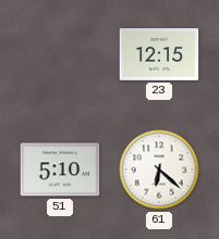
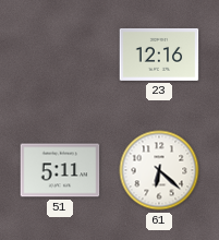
23: 12:15 -> 12:16
51: 5:10 -> 5:11
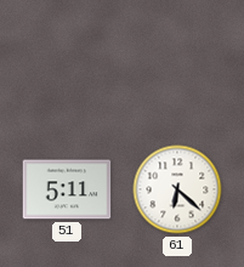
23: 12:16 -> none
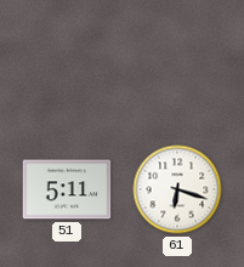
61: 6:22 -> 6:18
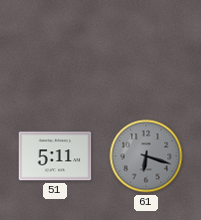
61 dial: white -> grey
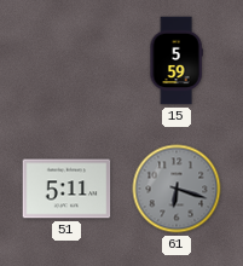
15: none -> 5:59
